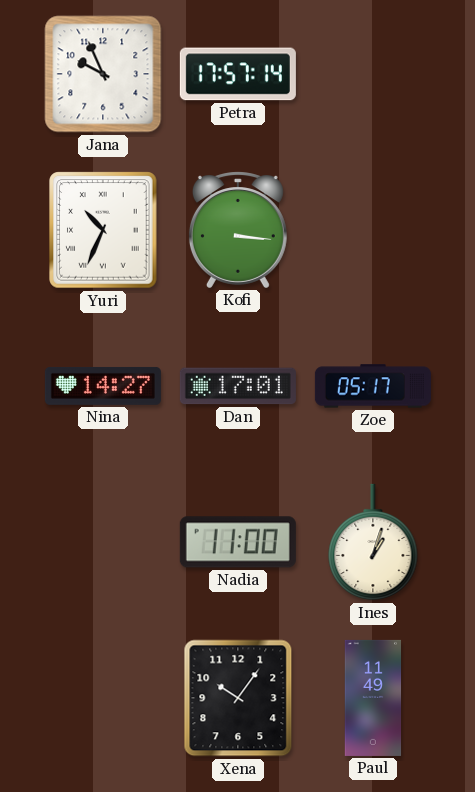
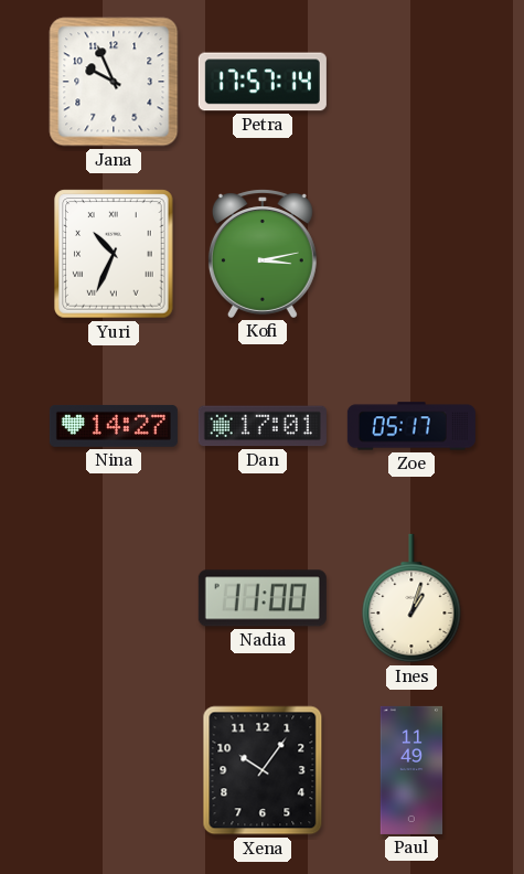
Kofi: 3:16 -> 3:13
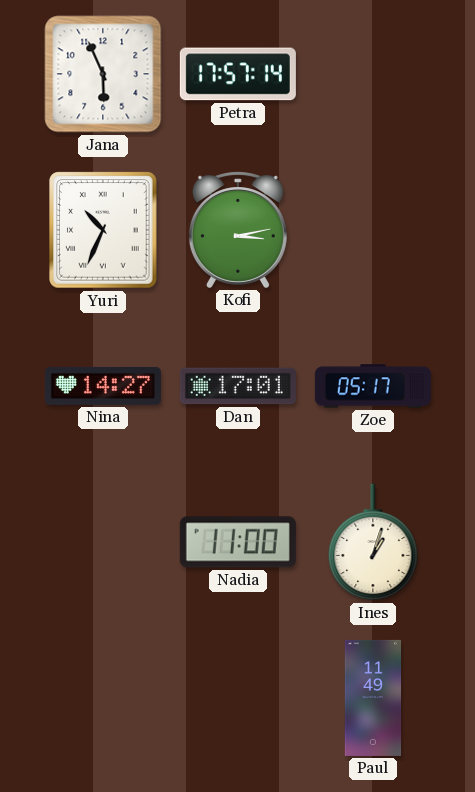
Jana: 9:56 -> 5:56
Xena: 10:06 -> none
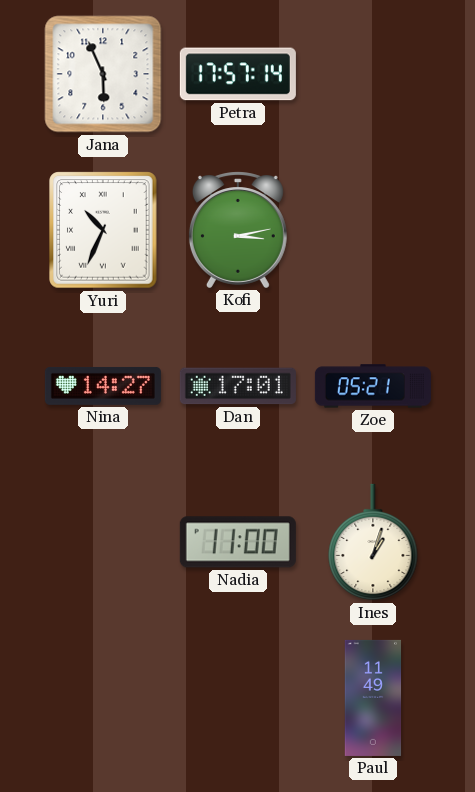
Zoe: 05:17 -> 05:21
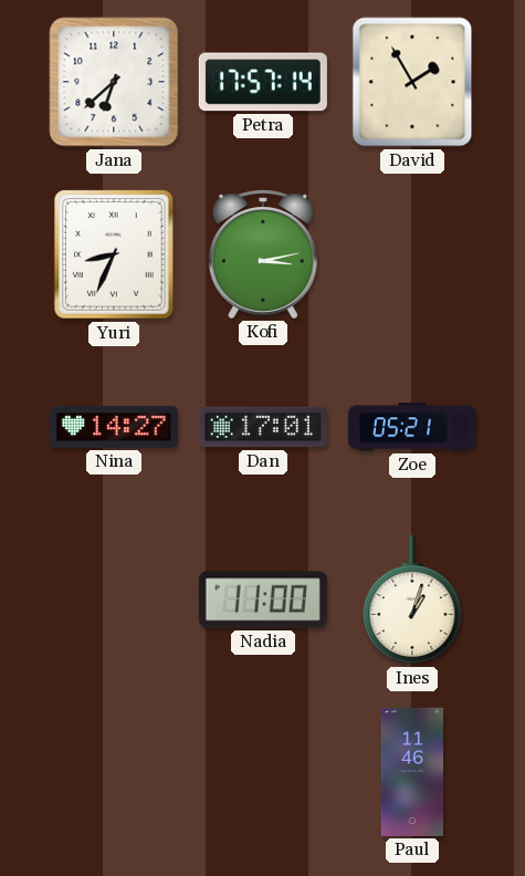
Jana: 5:56 -> 6:38
David: none -> 1:55
Yuri: 10:34 -> 8:34
Paul: 11:49 -> 11:46
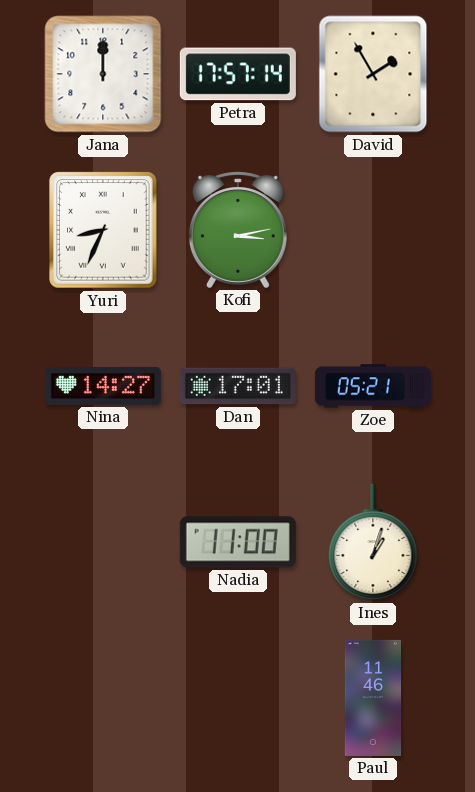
Jana: 6:38 -> 12:00
